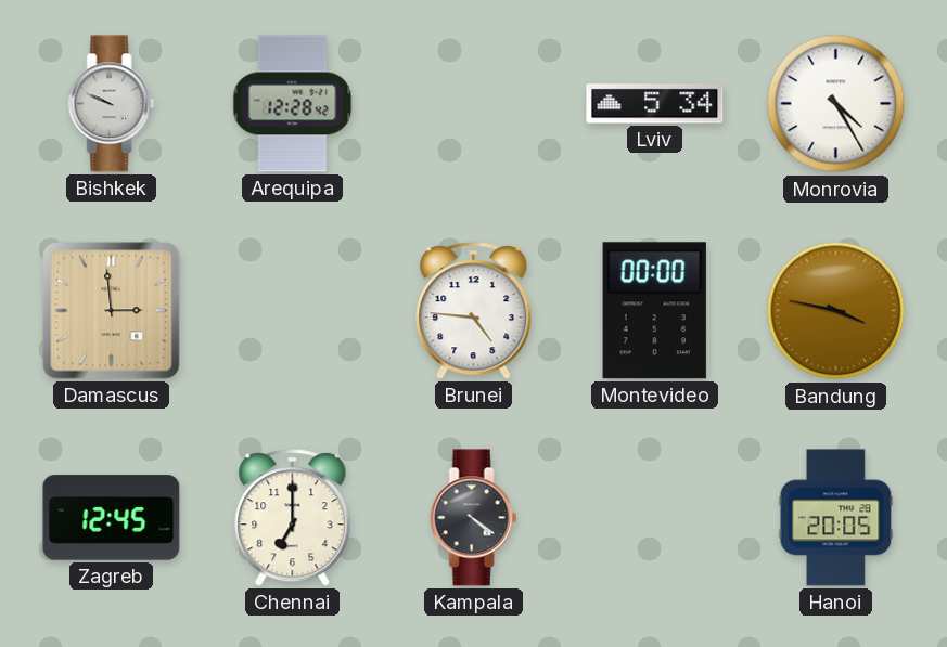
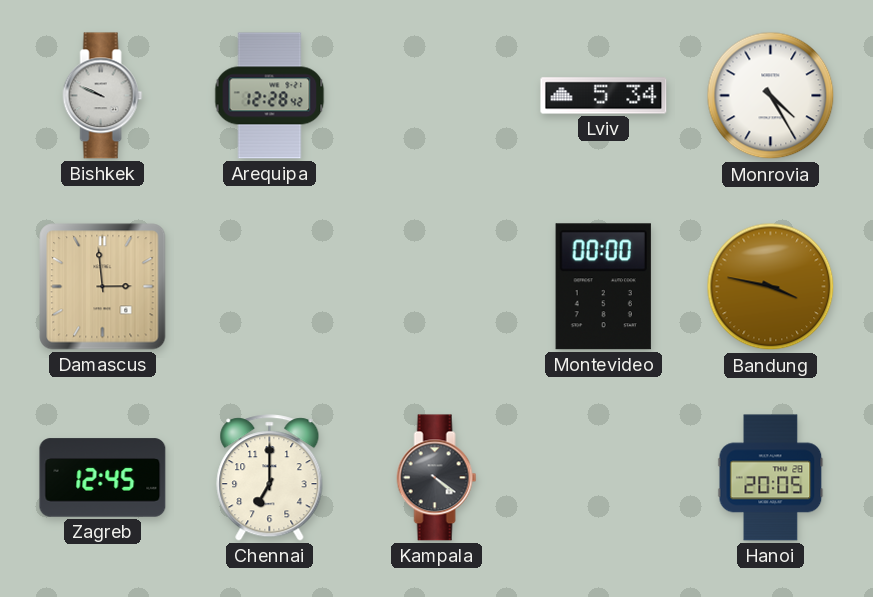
Brunei: 4:46 -> none
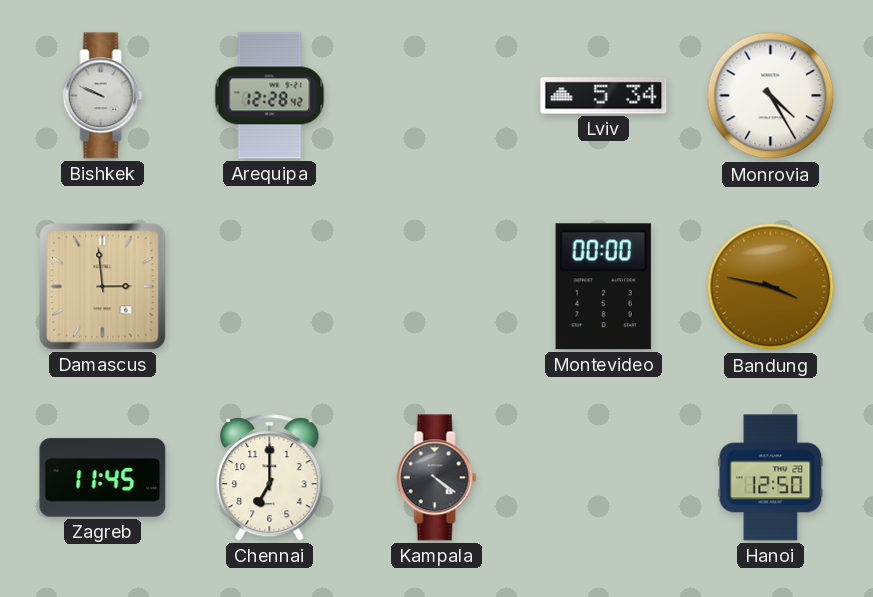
Zagreb: 12:45 -> 11:45
Hanoi: 20:05 -> 12:50
